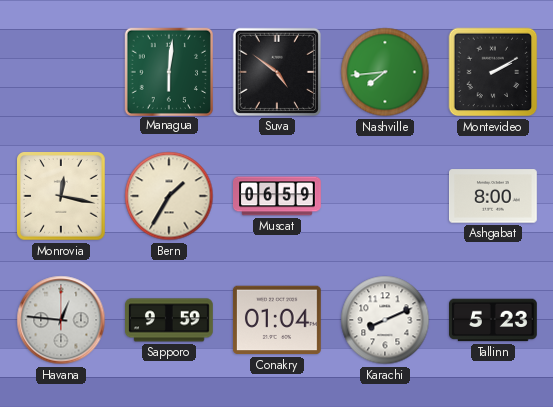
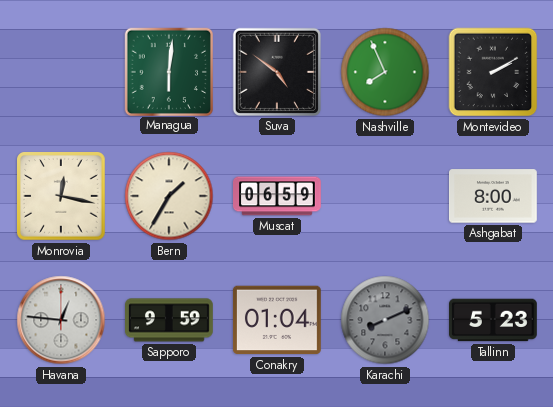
Nashville: 7:44 -> 7:56
Karachi dial: white -> grey
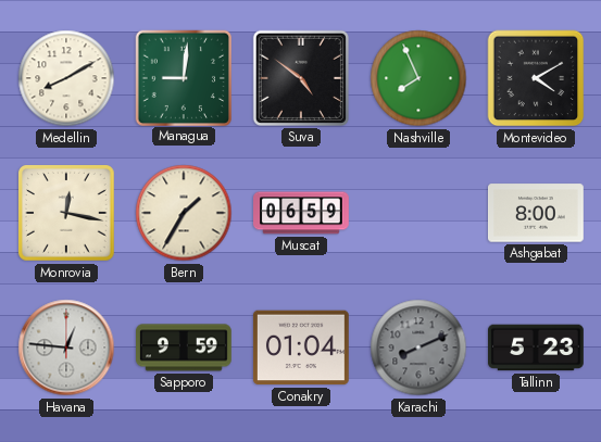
Medellin: none -> 8:10
Managua: 6:01 -> 9:01
Montevideo: 2:10 -> 4:10
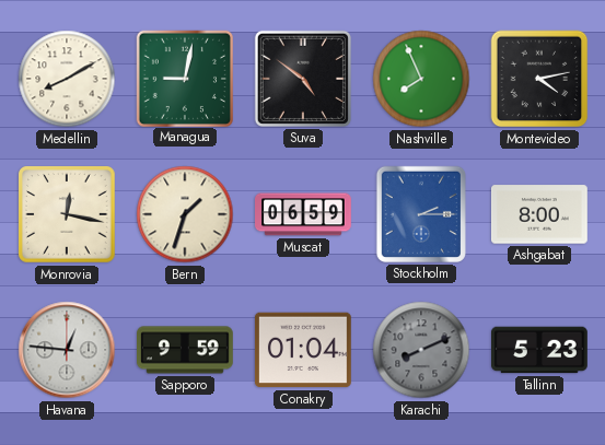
Managua: 9:01 -> 9:02
Montevideo: 4:10 -> 4:13
Bern: 1:35 -> 1:33
Stockholm: none -> 2:15
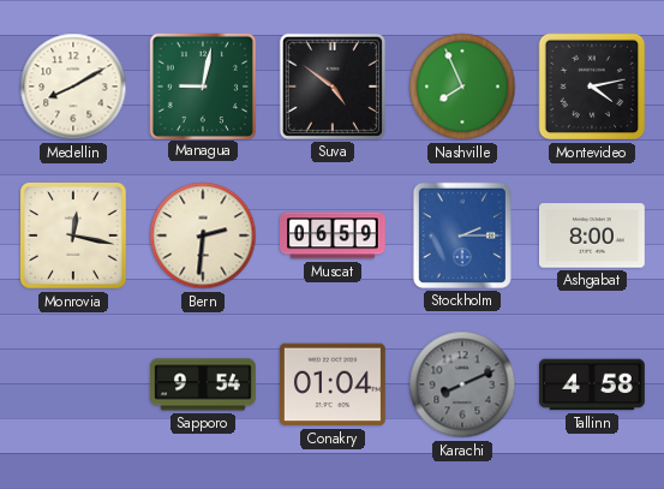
Bern: 1:33 -> 2:31
Havana: 12:46 -> none
Sapporo: 9:59 -> 9:54
Tallinn: 5:23 -> 4:58
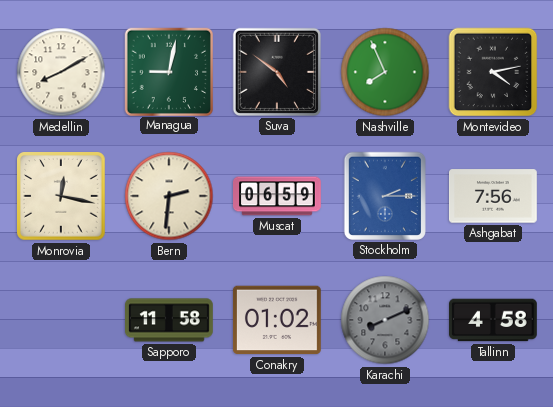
Ashgabat: 8:00 -> 7:56
Sapporo: 9:54 -> 11:58
Conakry: 01:04 -> 01:02
